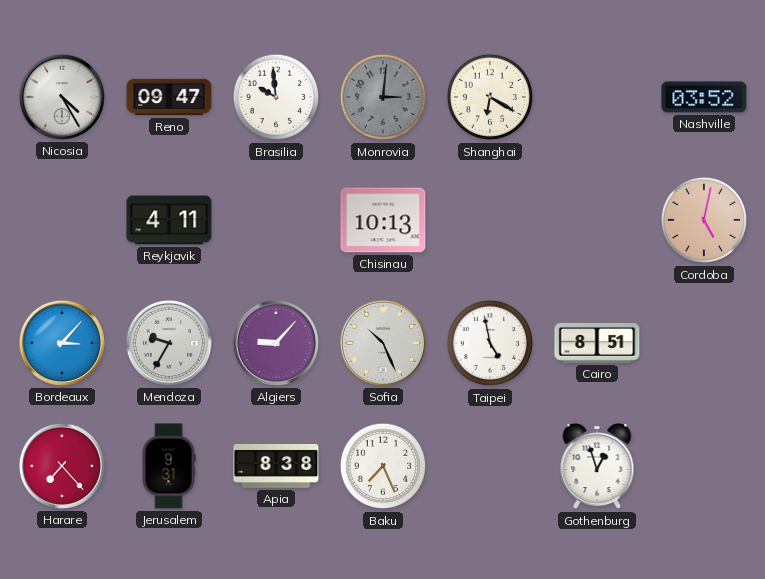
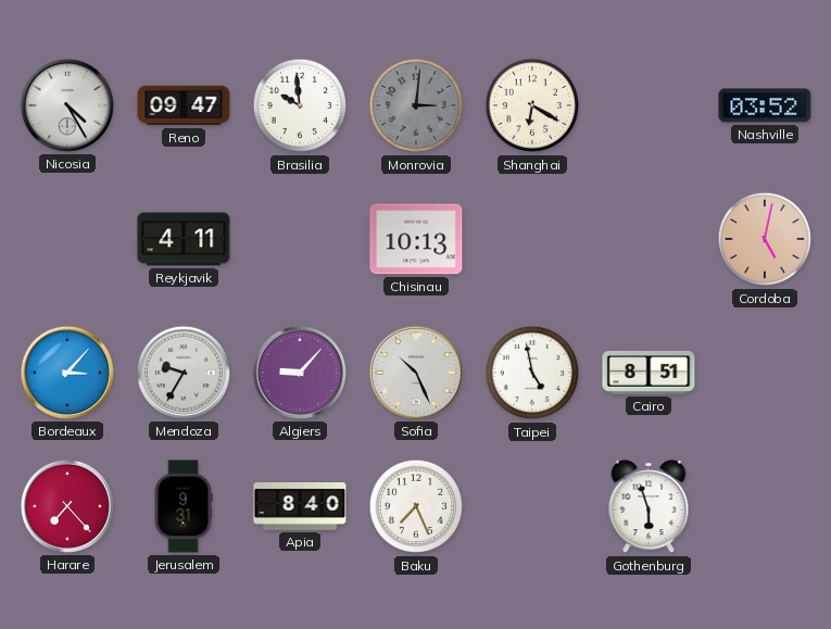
Apia: 8:38 -> 8:40
Gothenburg: 12:57 -> 5:57
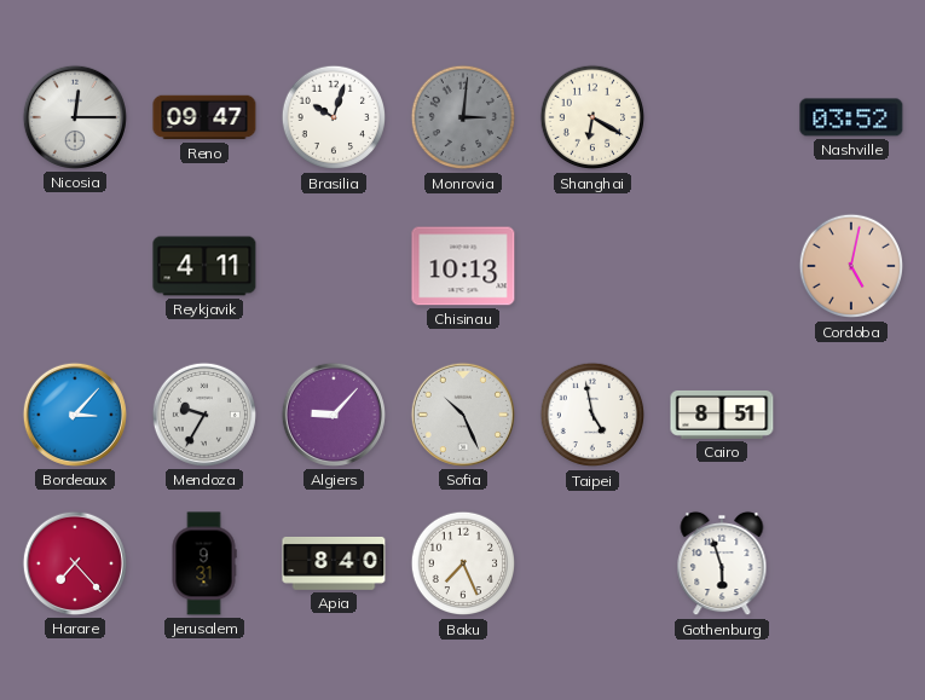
Nicosia: 4:25 -> 12:15
Brasilia: 9:59 -> 10:03
